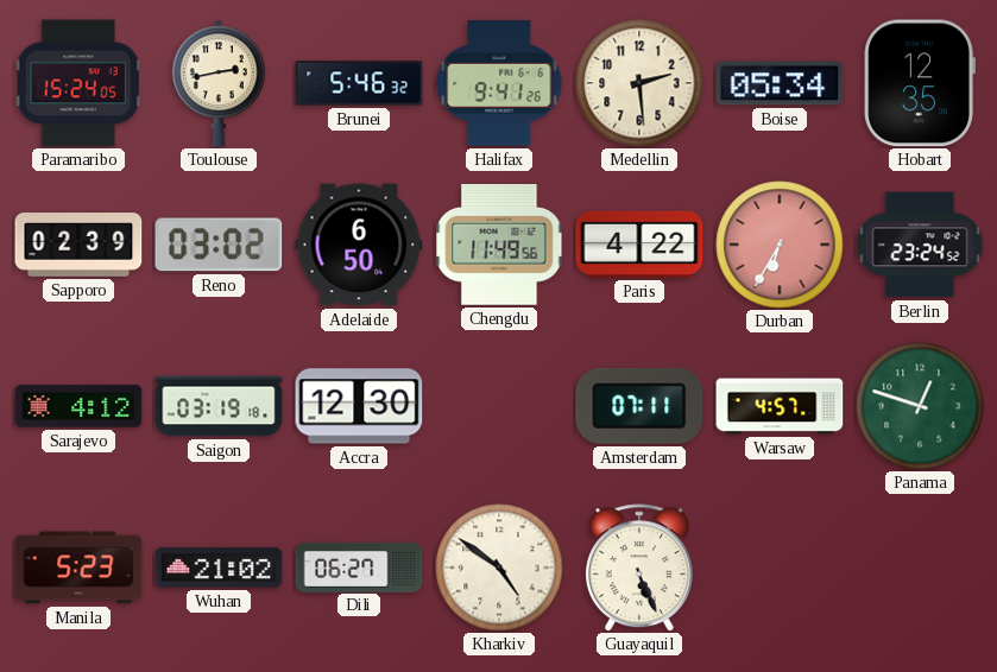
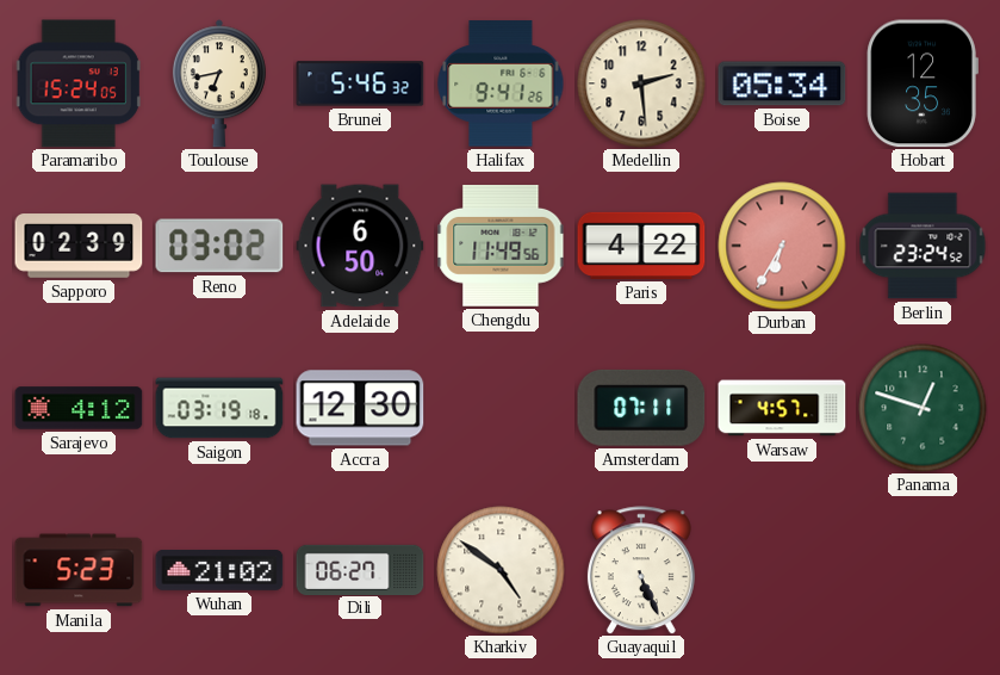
Toulouse: 2:43 -> 6:43
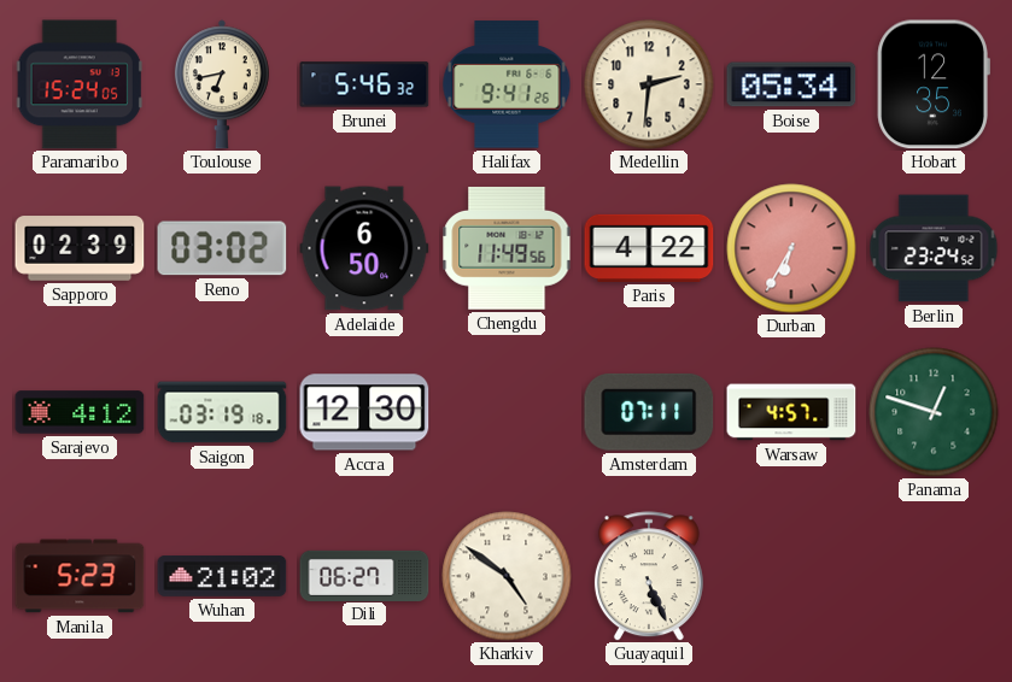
Medellin: 2:29 -> 2:31
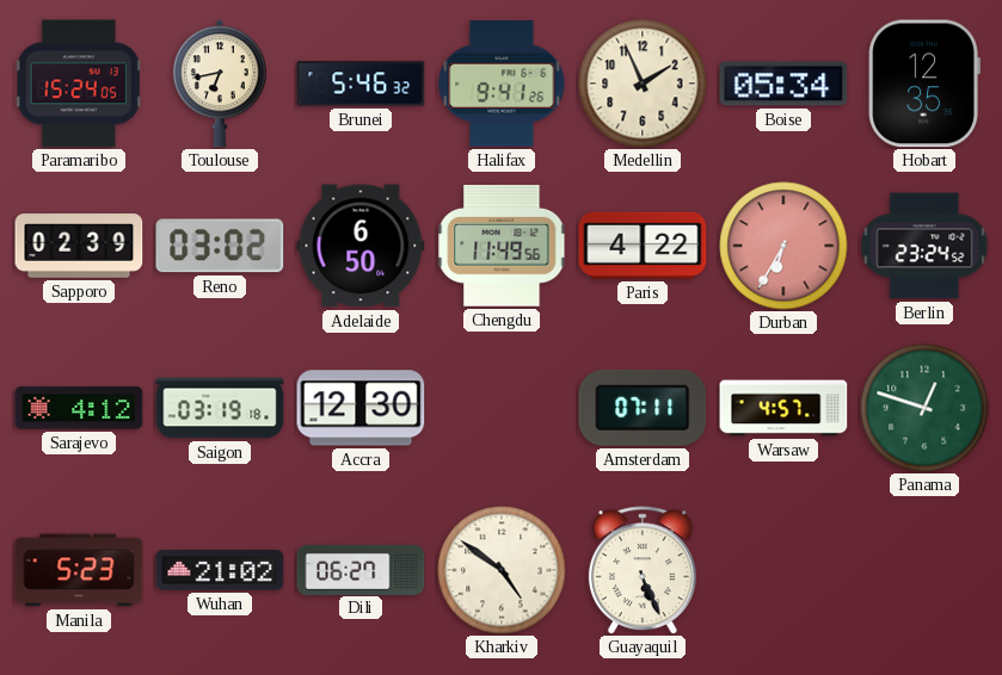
Medellin: 2:31 -> 1:56
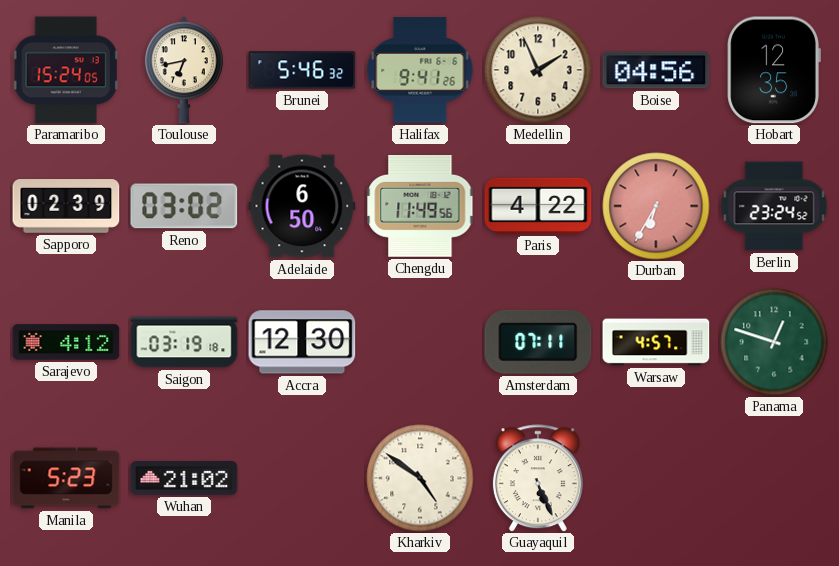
Boise: 05:34 -> 04:56
Dili: 06:27 -> none
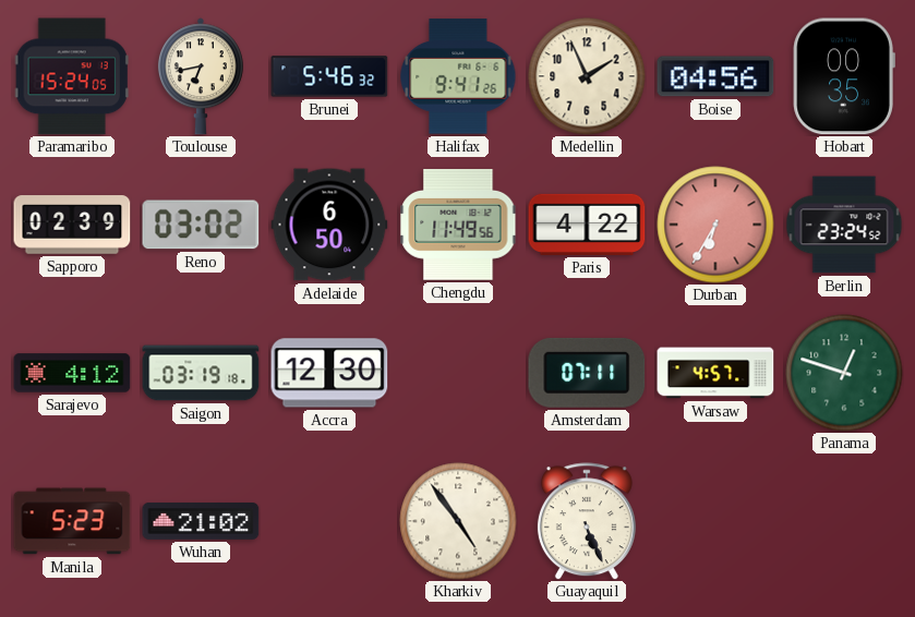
Hobart: 12:35 -> 00:35
Kharkiv: 4:51 -> 4:54
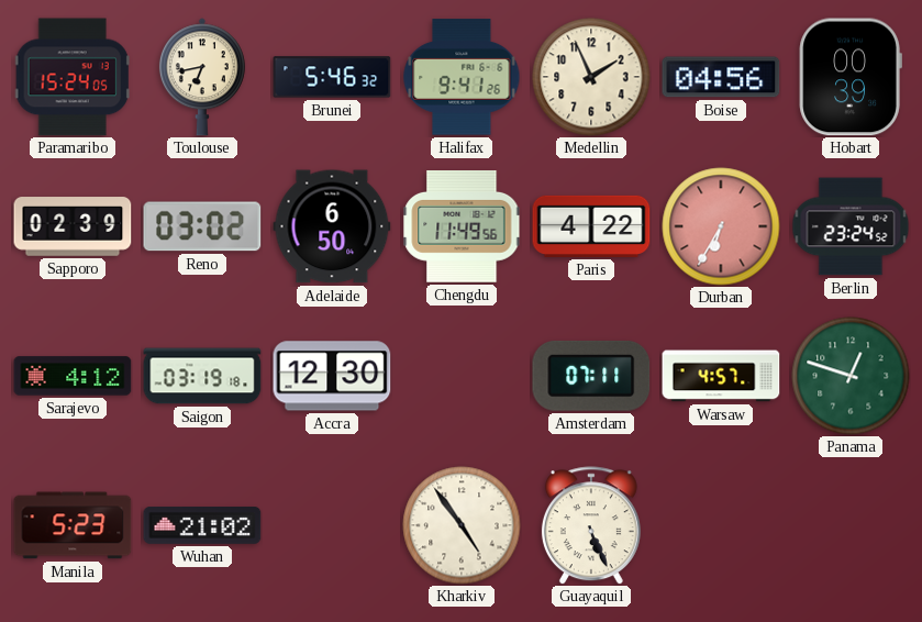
Hobart: 00:35 -> 00:39
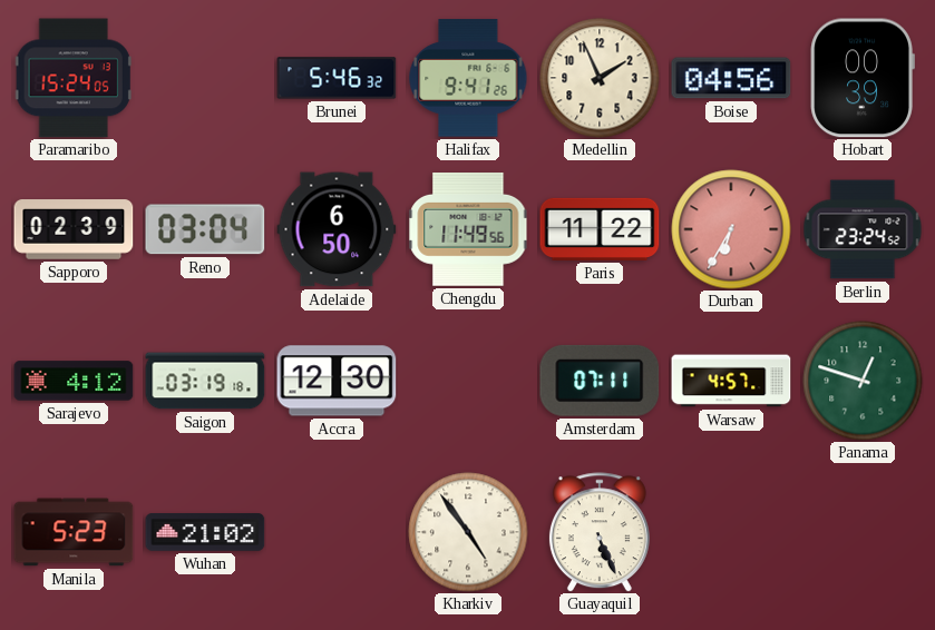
Toulouse: 6:43 -> none
Reno: 03:02 -> 03:04
Paris: 4:22 -> 11:22
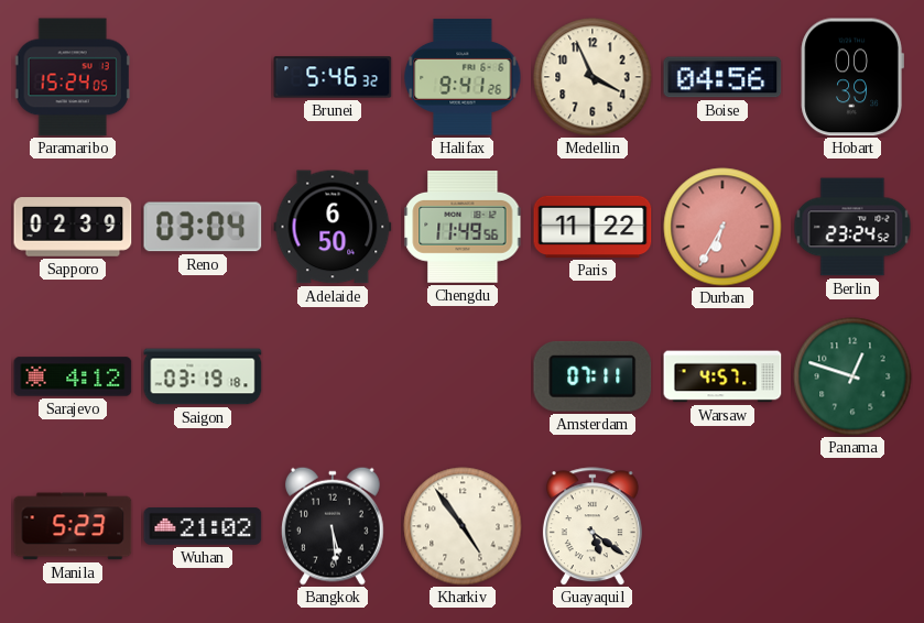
Medellin: 1:56 -> 3:56
Accra: 12:30 -> none
Bangkok: none -> 5:29
Guayaquil: 5:26 -> 5:21
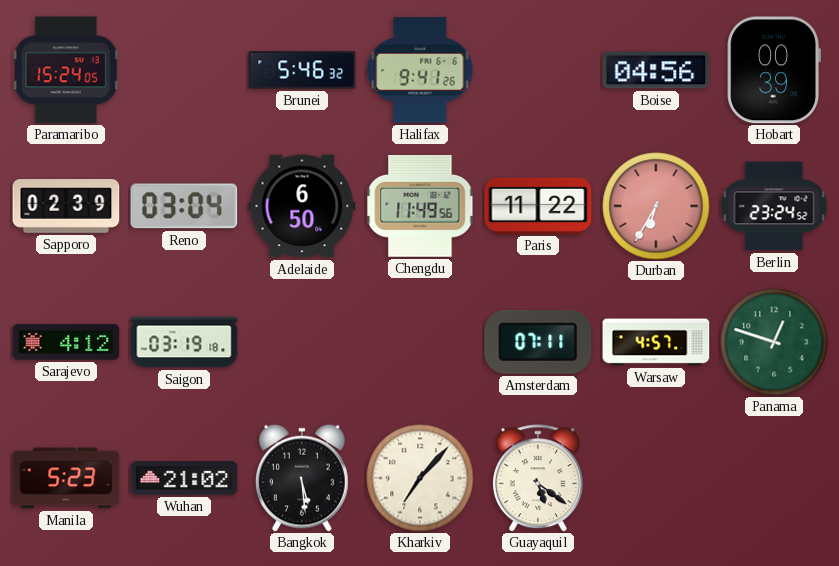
Medellin: 3:56 -> none
Kharkiv: 4:54 -> 7:07
